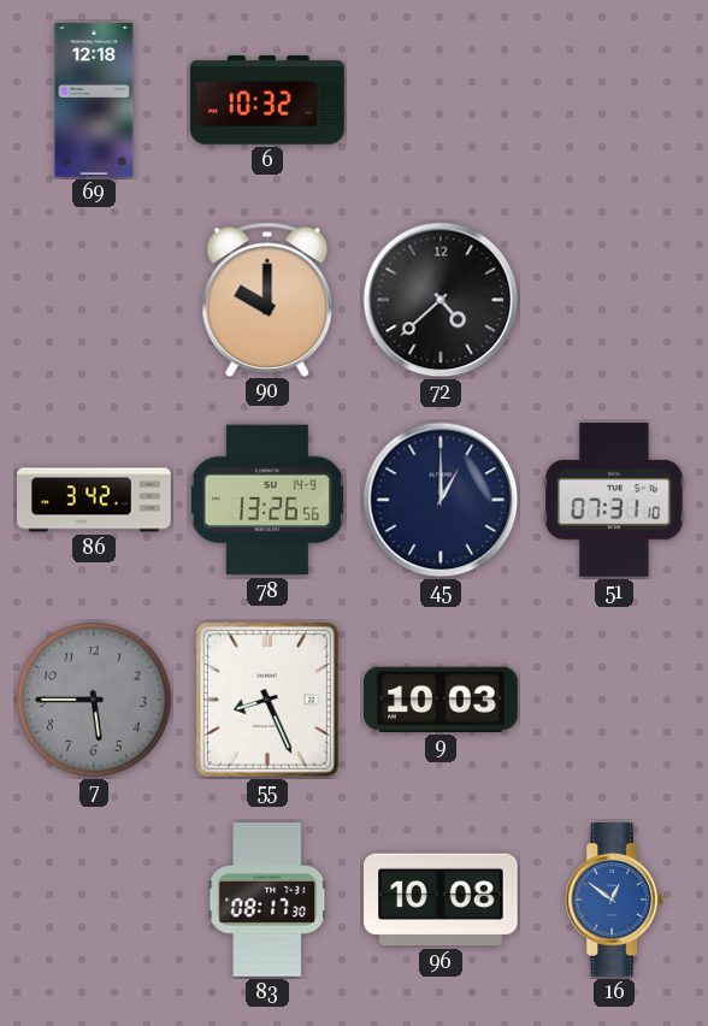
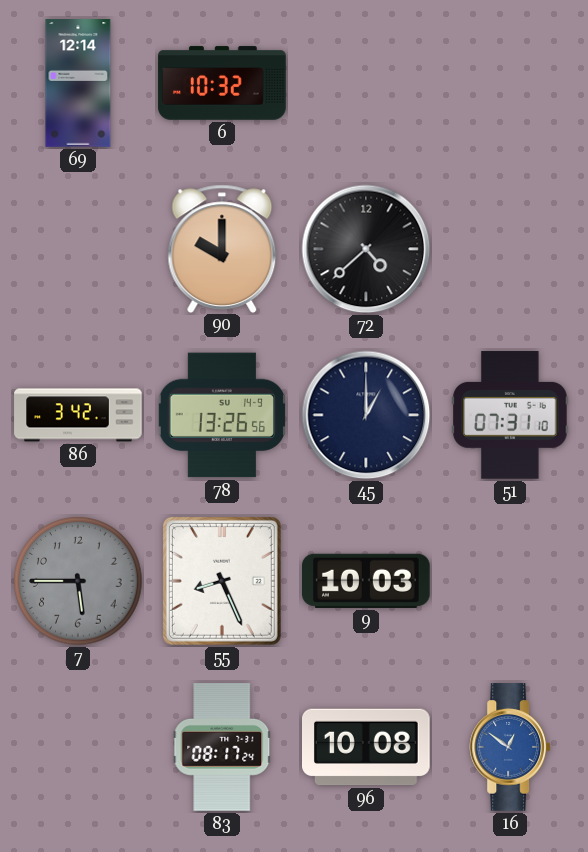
69: 12:18 -> 12:14
83: 08:17:30 -> 08:17:24
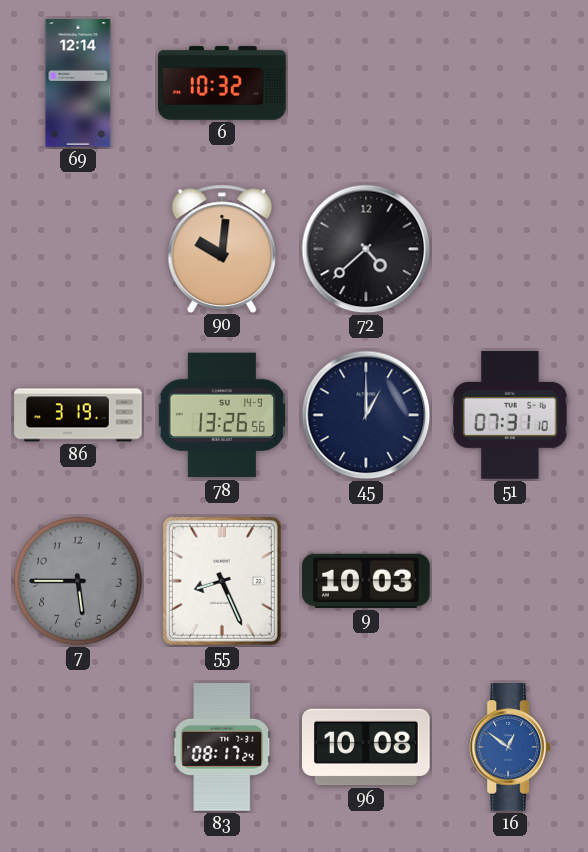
90: 10:00 -> 10:01
86: 3:42 -> 3:19
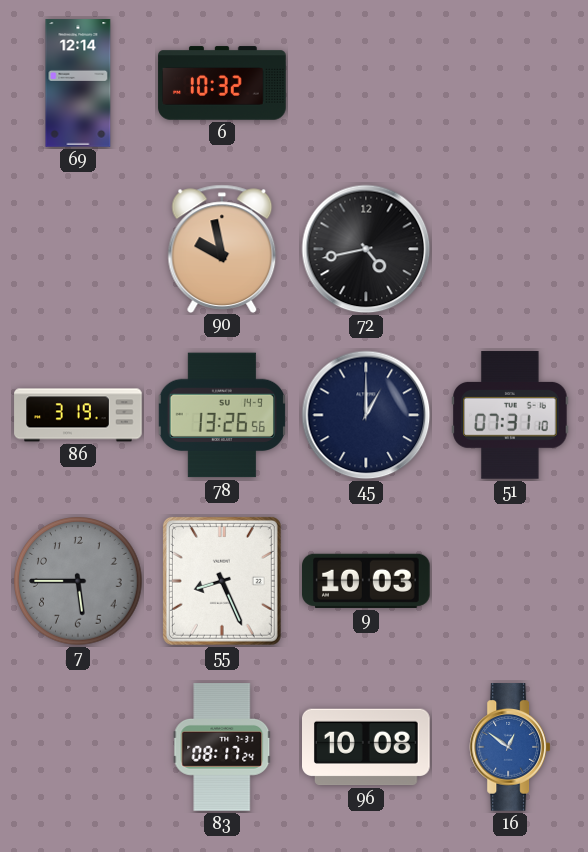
90: 10:01 -> 9:58
72: 4:38 -> 4:43
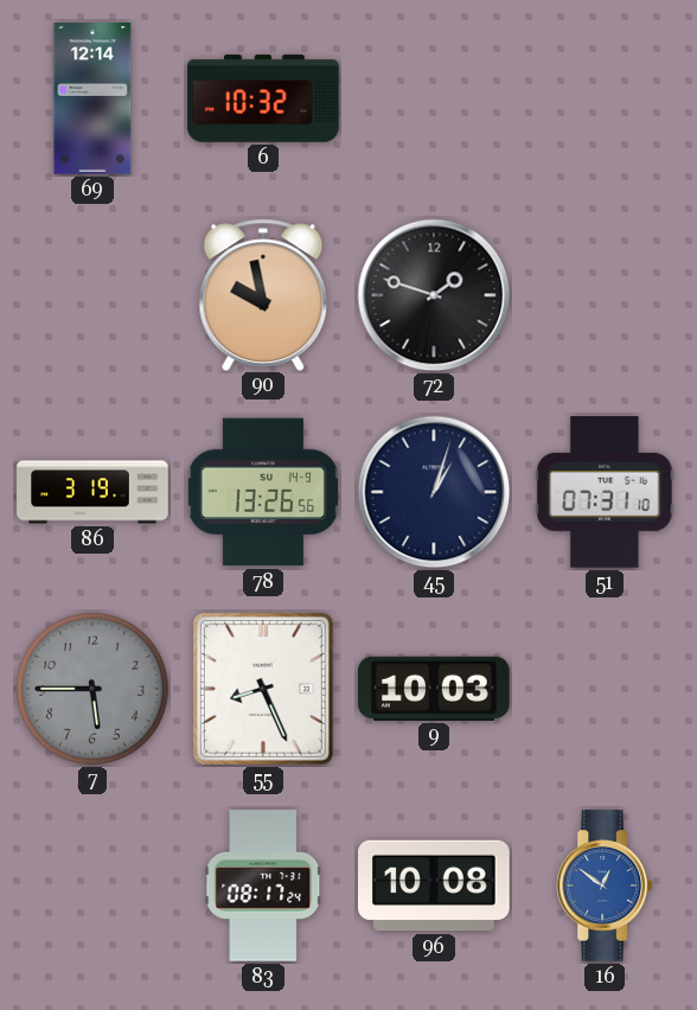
72: 4:43 -> 1:48
45: 1:00 -> 1:03
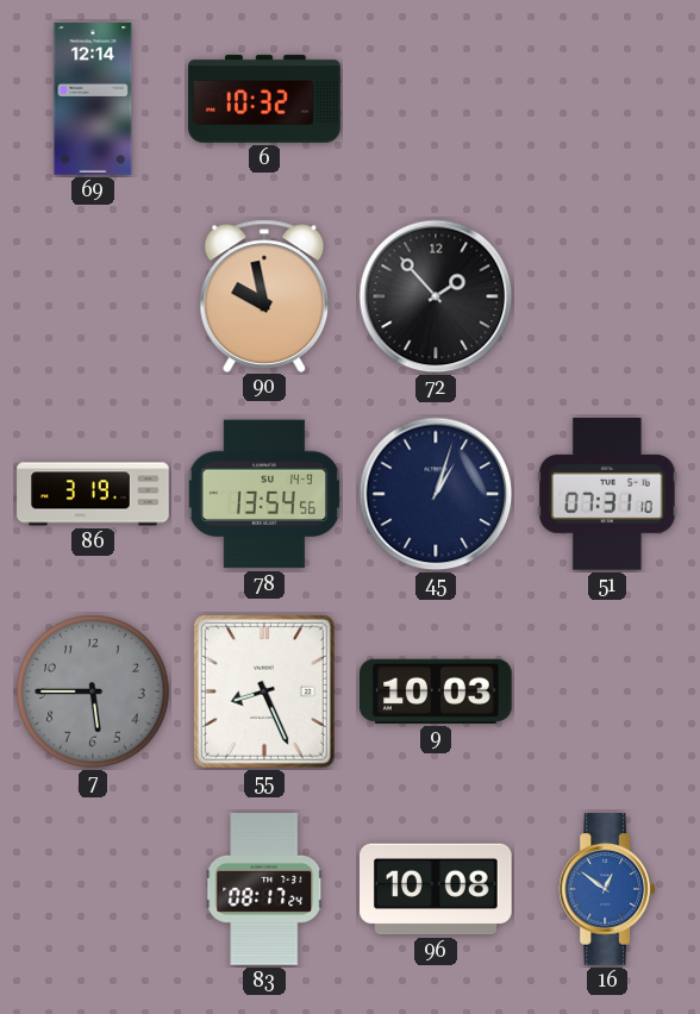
72: 1:48 -> 1:53
78: 13:26 -> 13:54
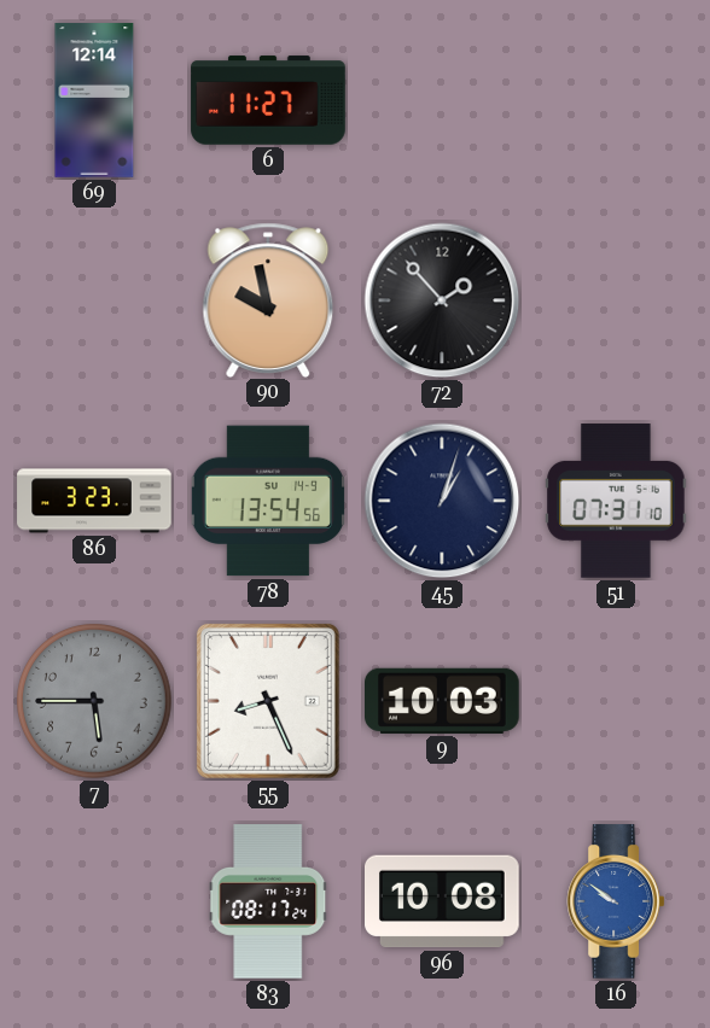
6: 10:32 -> 11:27
86: 3:19 -> 3:23
16: 12:51 -> 9:51
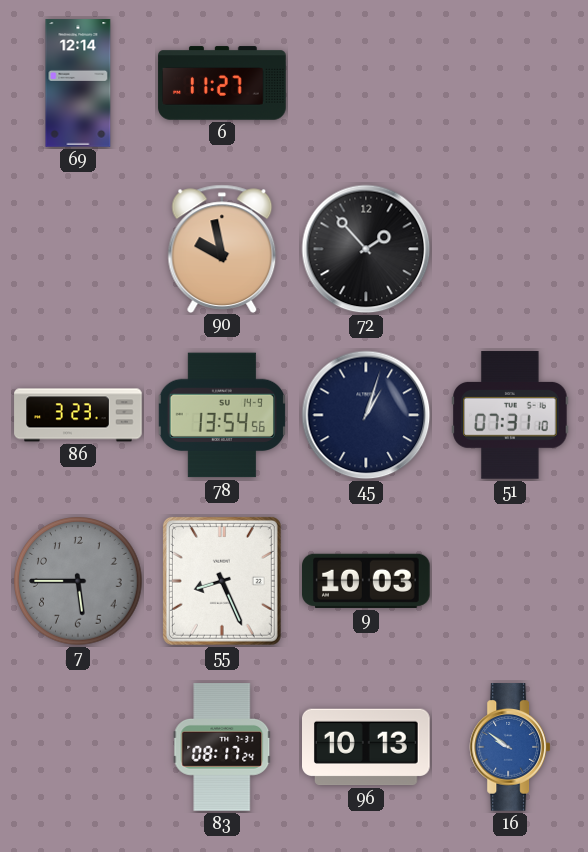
96: 10:08 -> 10:13
